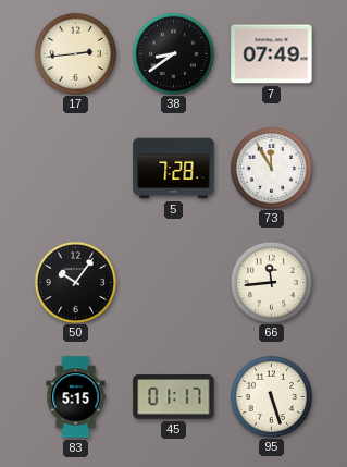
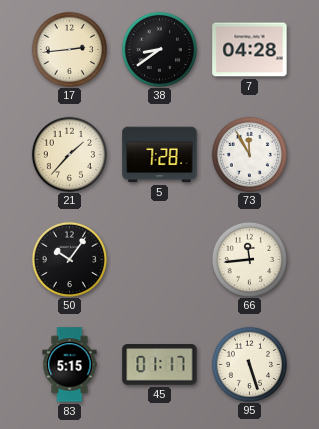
7: 07:49 -> 04:28
21: none -> 1:37
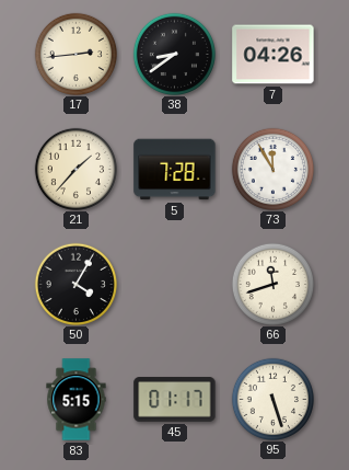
7: 04:28 -> 04:26
50: 10:06 -> 4:05
66: 11:44 -> 11:42
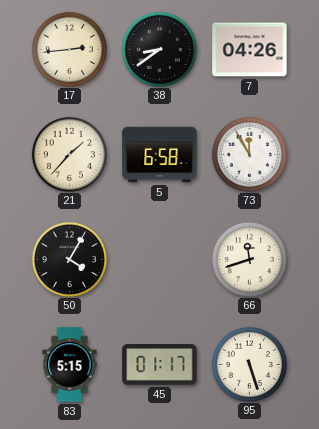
5: 7:28 -> 6:58
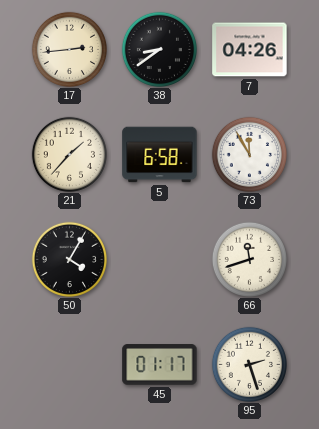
83: 5:15 -> none
95: 5:27 -> 2:27
